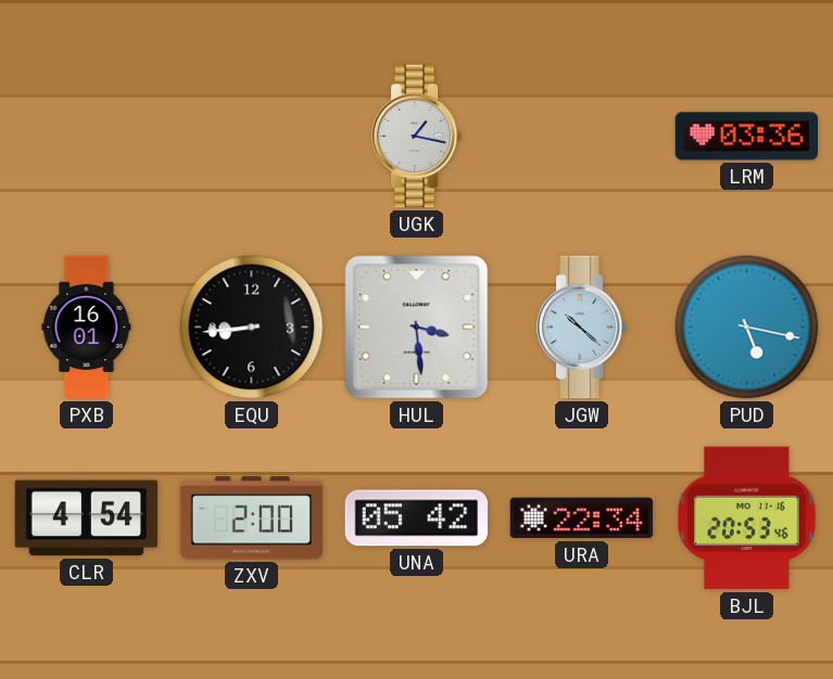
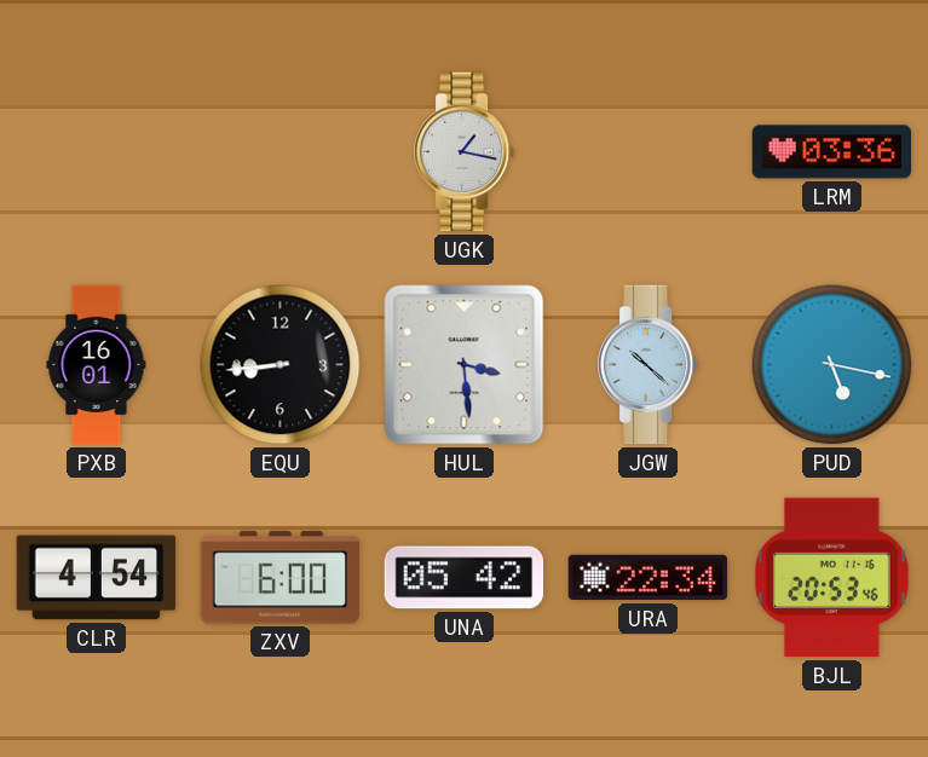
ZXV: 2:00 -> 6:00
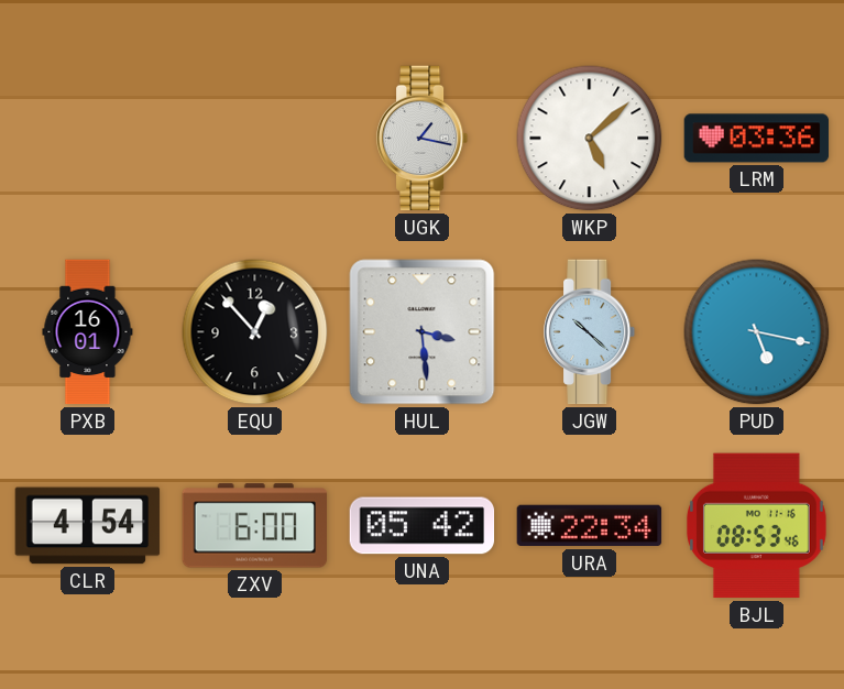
WKP: none -> 5:08
EQU: 8:44 -> 12:53
BJL: 20:53 -> 08:53
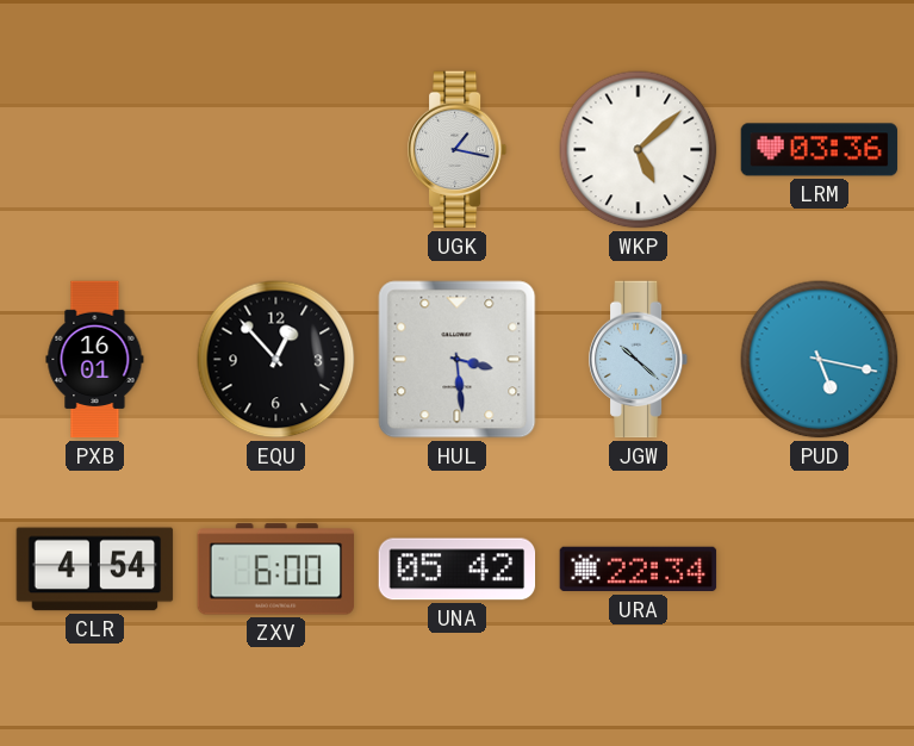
BJL: 08:53 -> none
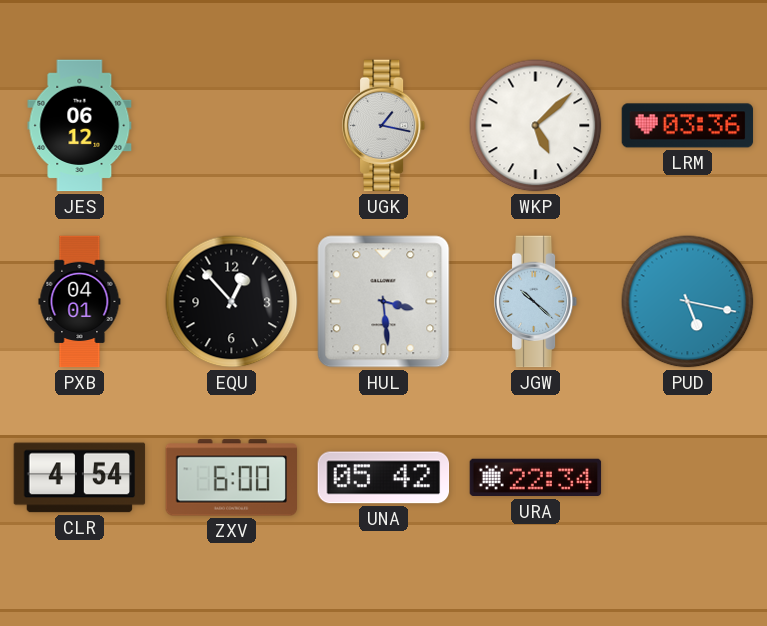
JES: none -> 06:12
PXB: 16:01 -> 04:01
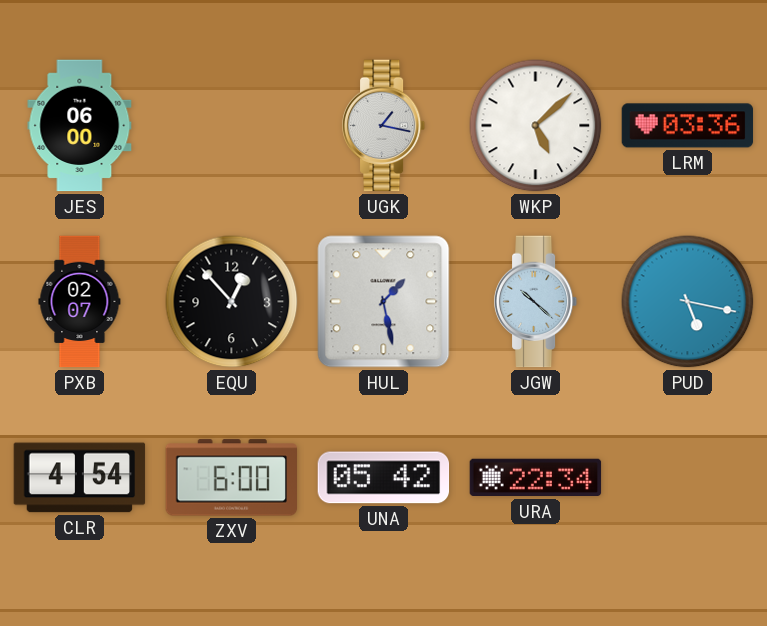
JES: 06:12 -> 06:00
PXB: 04:01 -> 02:07
HUL: 3:29 -> 1:28
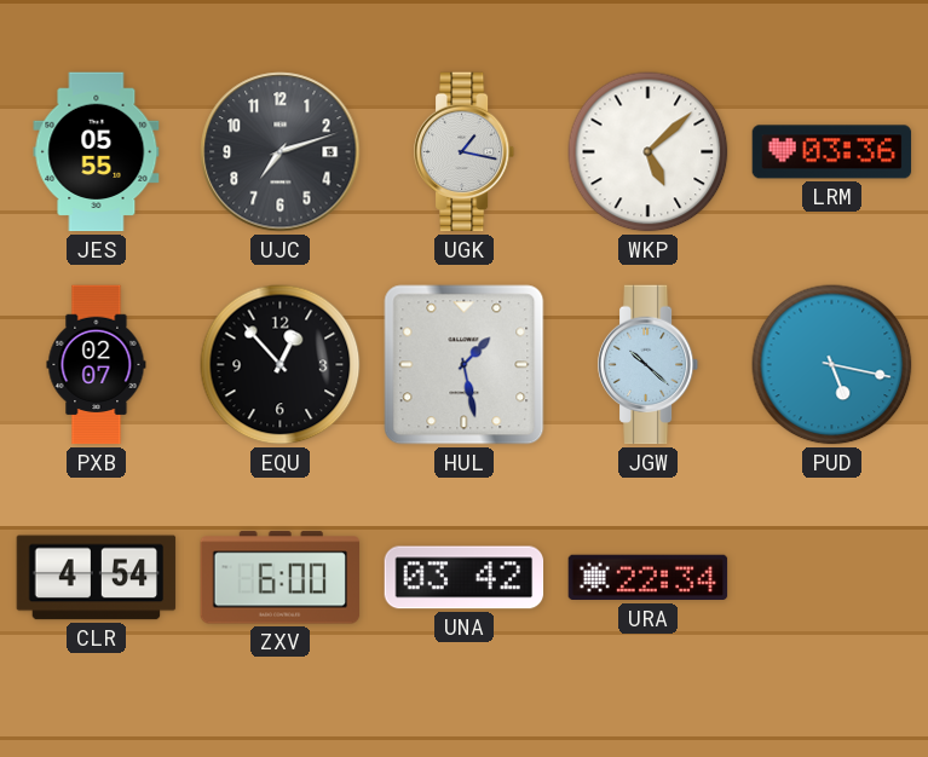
JES: 06:00 -> 05:55
UJC: none -> 7:12
UNA: 05:42 -> 03:42
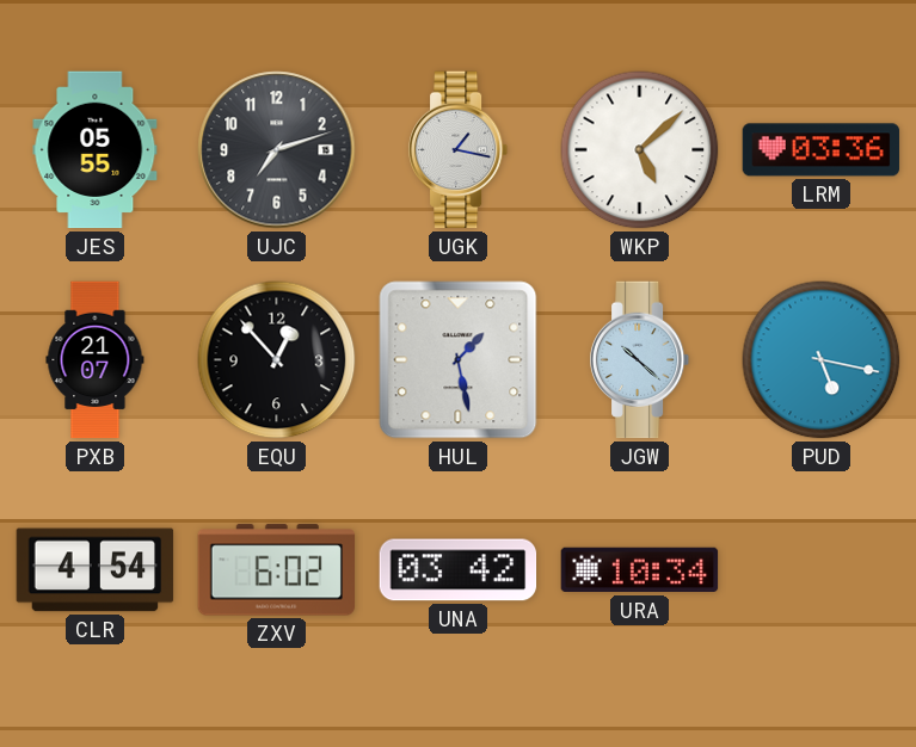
PXB: 02:07 -> 21:07
ZXV: 6:00 -> 6:02
URA: 22:34 -> 10:34
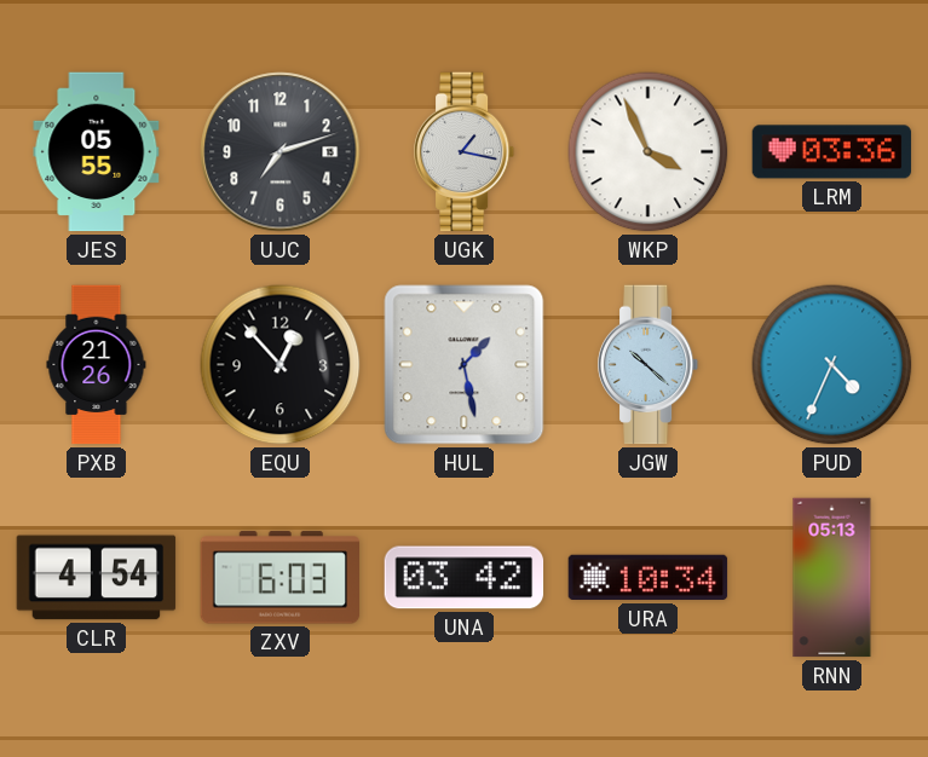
WKP: 5:08 -> 3:56
PXB: 21:07 -> 21:26
PUD: 5:17 -> 4:34
ZXV: 6:02 -> 6:03
RNN: none -> 05:13
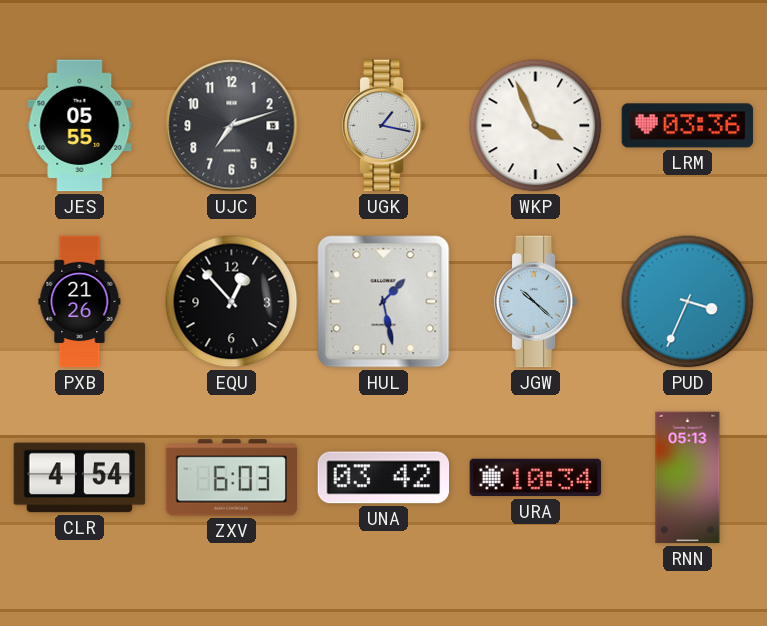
PUD: 4:34 -> 3:34
